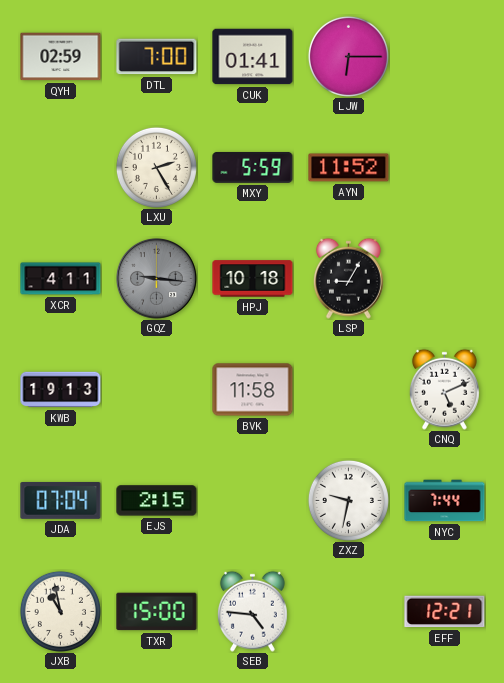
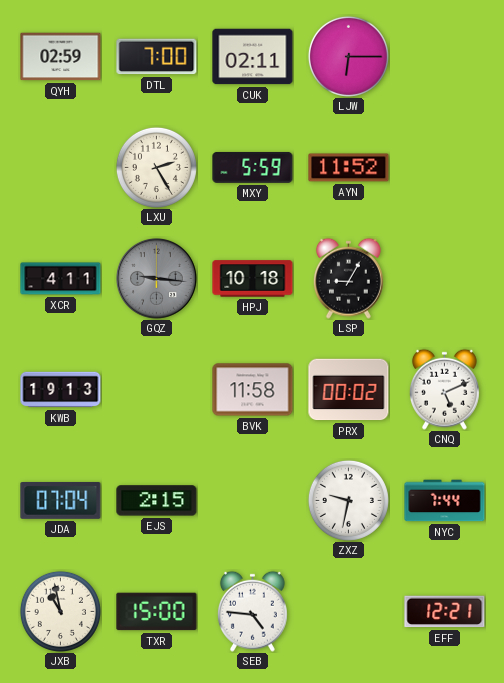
CUK: 01:41 -> 02:11
PRX: none -> 00:02
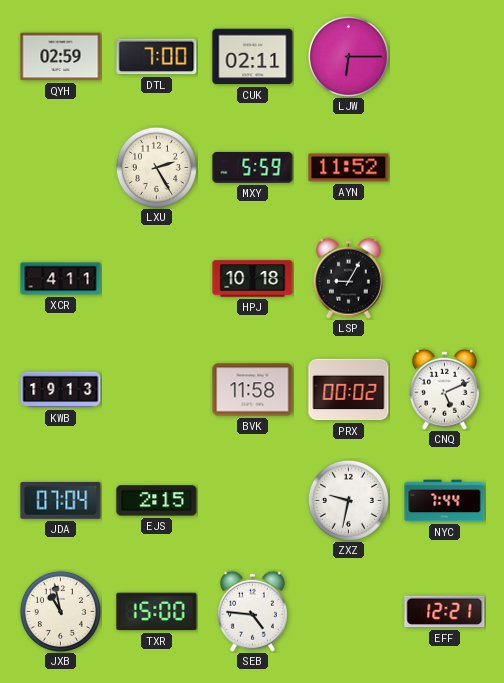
GQZ: 9:16 -> none
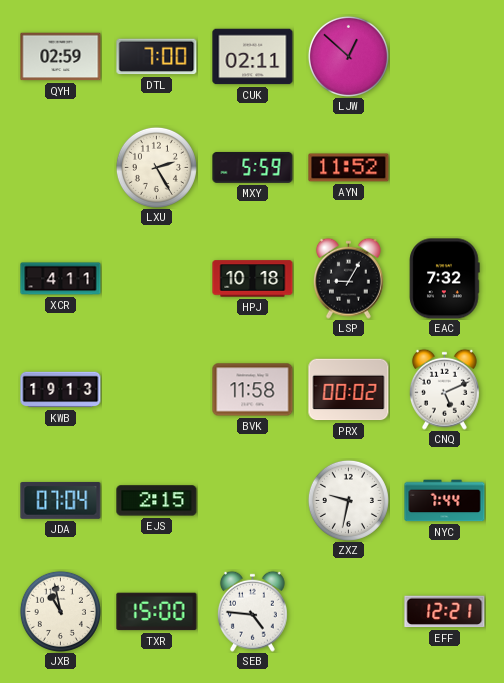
LJW: 6:15 -> 12:52
EAC: none -> 7:32
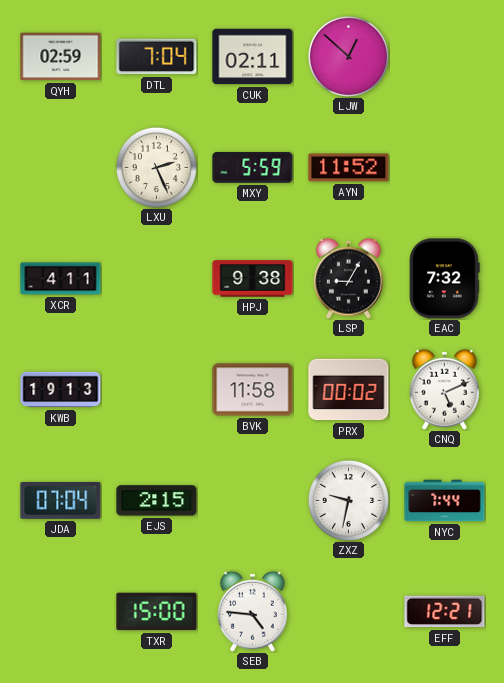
DTL: 7:00 -> 7:04
LXU: 2:25 -> 2:26
HPJ: 10:18 -> 9:38
JXB: 10:58 -> none
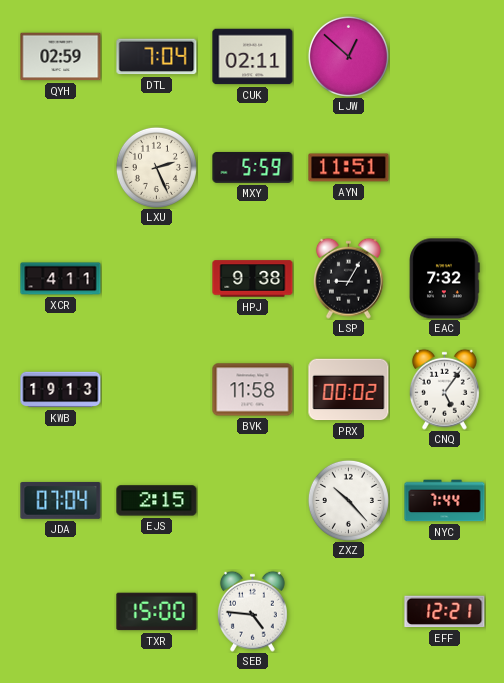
AYN: 11:52 -> 11:51
CNQ: 5:11 -> 5:06
ZXZ: 9:32 -> 10:23
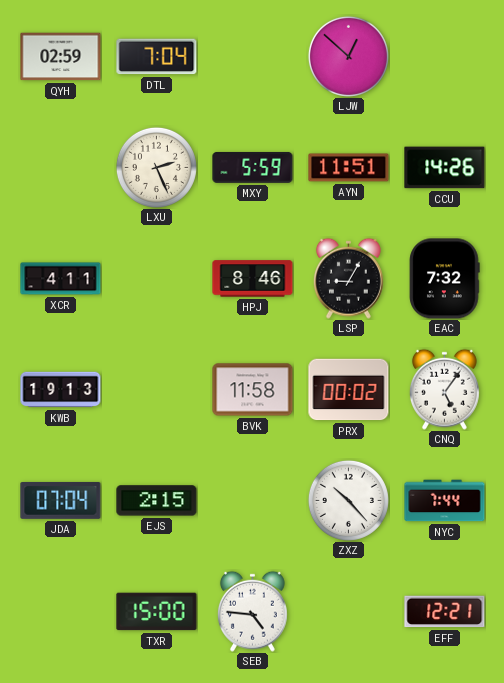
CUK: 02:11 -> none
CCU: none -> 14:26
HPJ: 9:38 -> 8:46
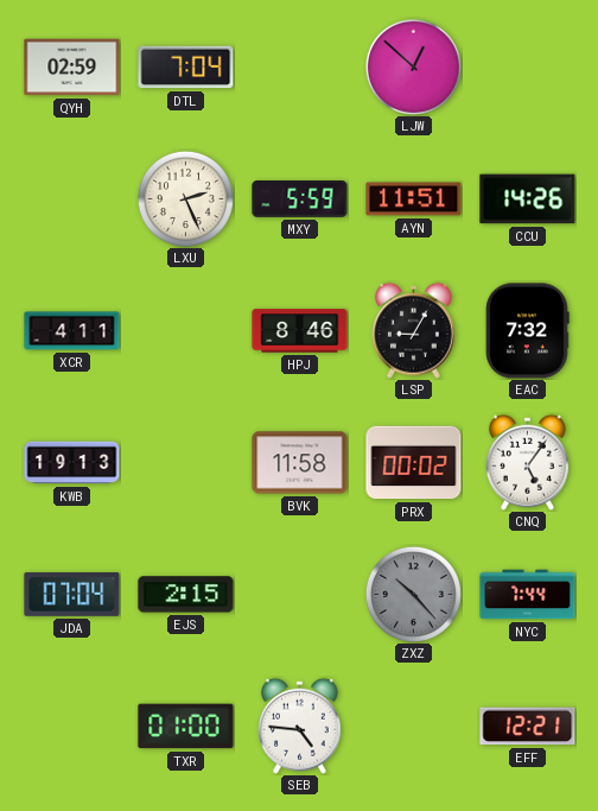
ZXZ dial: white -> grey
TXR: 15:00 -> 01:00
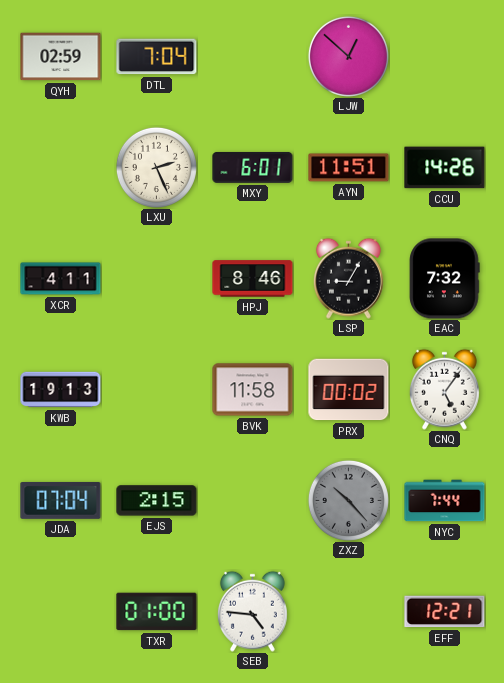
MXY: 5:59 -> 6:01
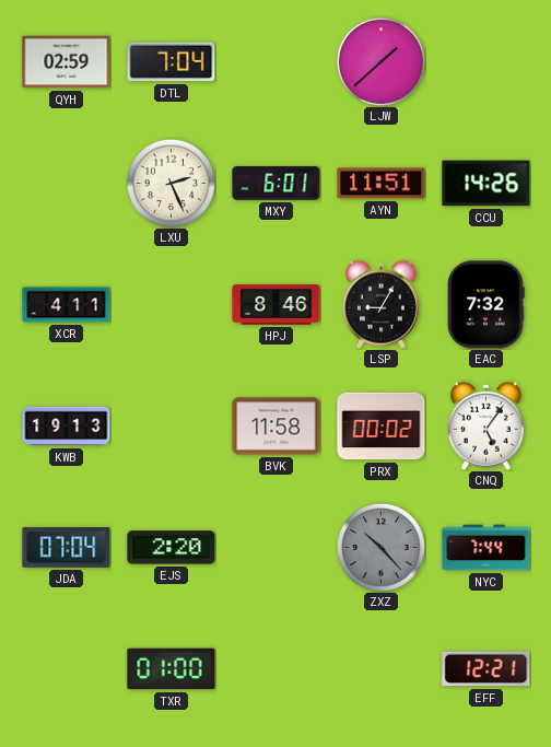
LJW: 12:52 -> 1:38
EJS: 2:15 -> 2:20
SEB: 4:46 -> none
